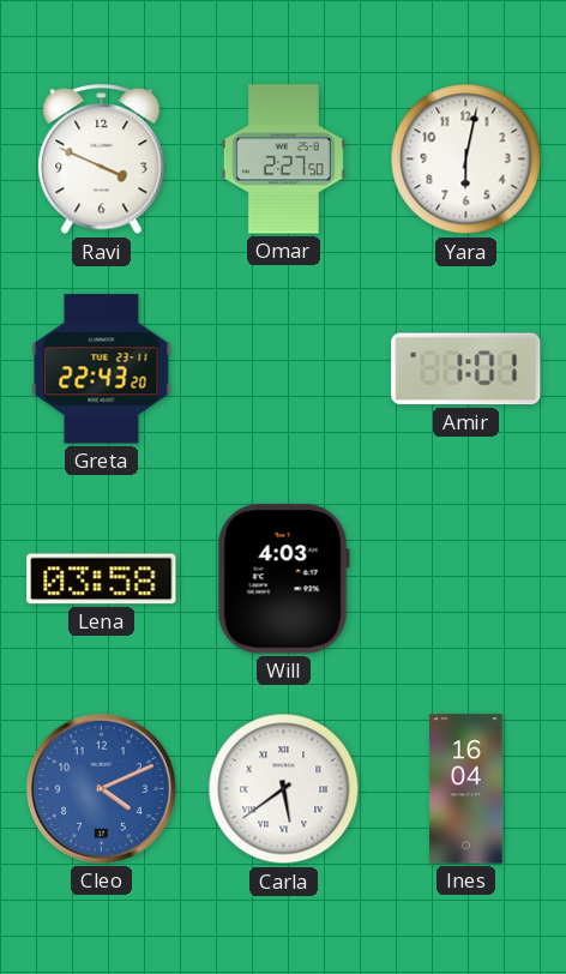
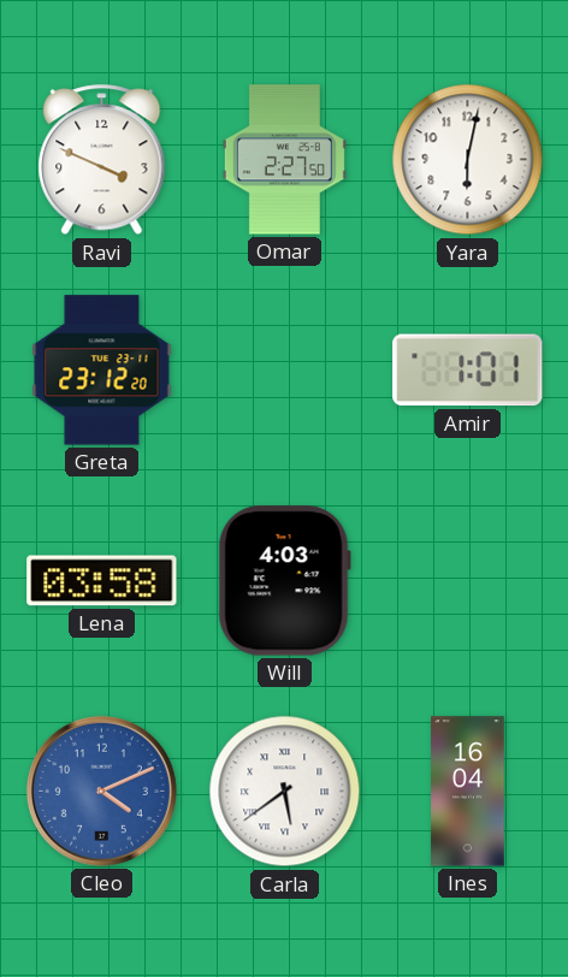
Greta: 22:43 -> 23:12
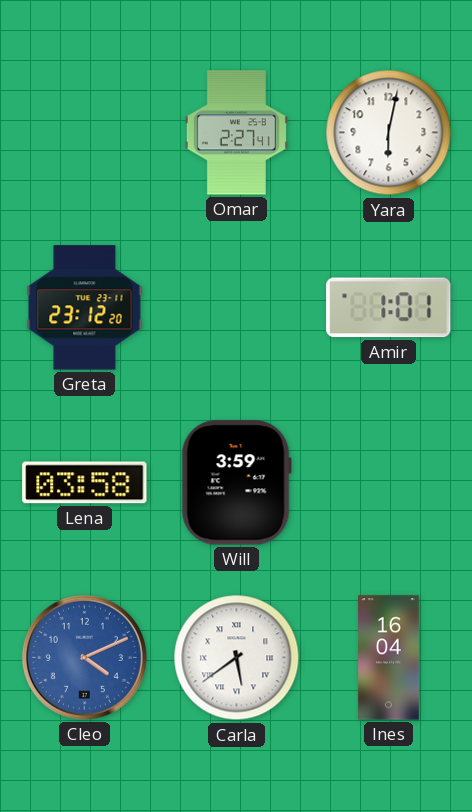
Ravi: 3:49 -> none
Omar: 2:27:50 -> 2:27:41
Will: 4:03 -> 3:59
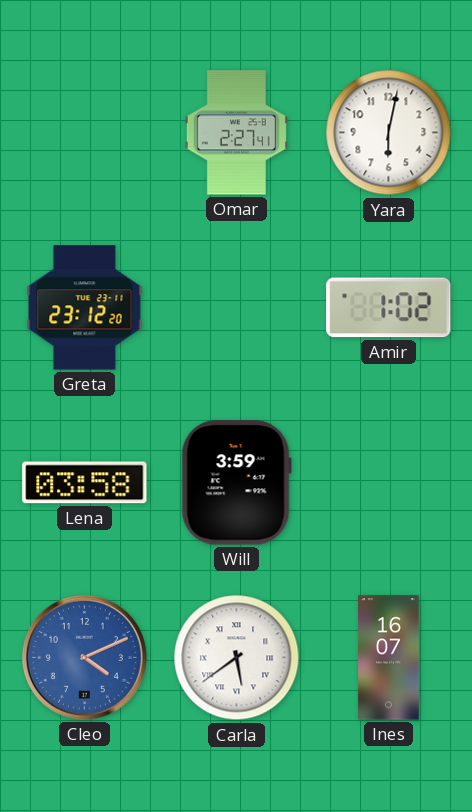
Amir: 1:01 -> 1:02
Ines: 16:04 -> 16:07
